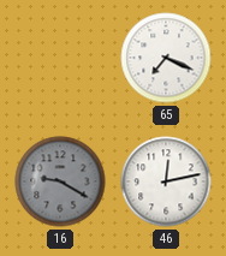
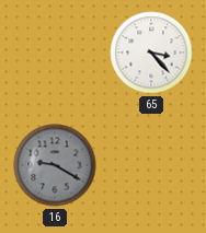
65: 7:19 -> 3:23
46: 12:13 -> none
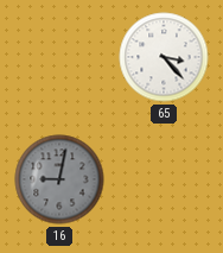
16: 9:20 -> 9:02
